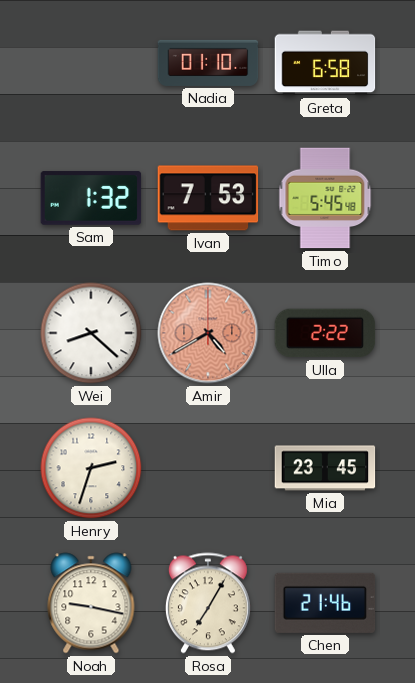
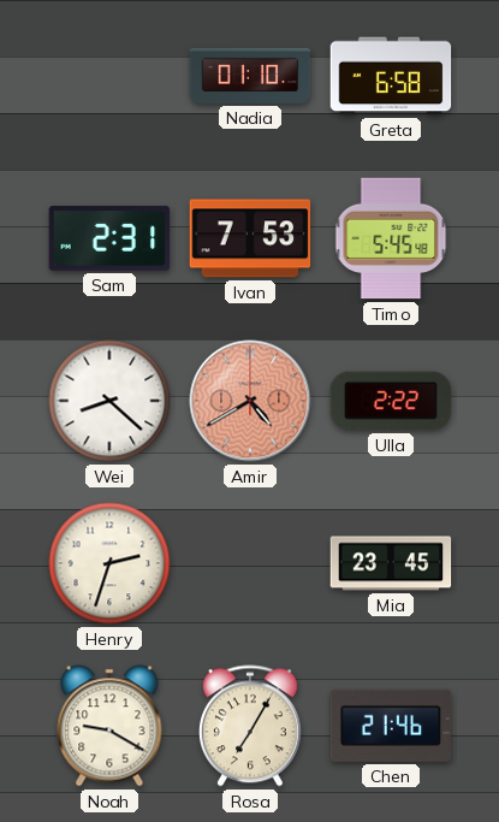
Sam: 1:32 -> 2:31
Noah: 9:17 -> 9:20
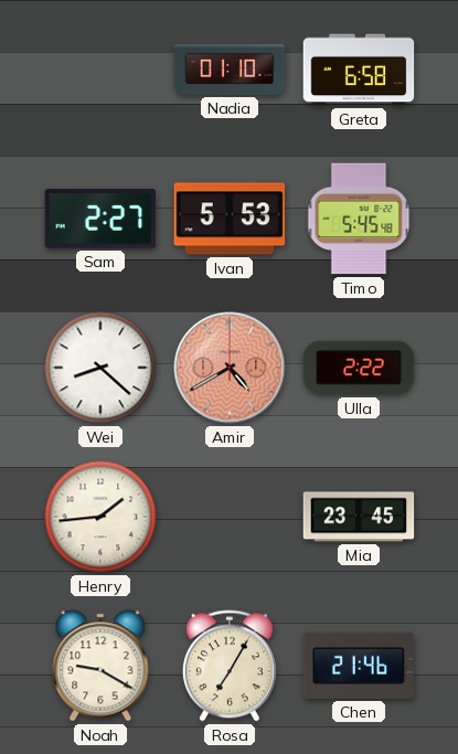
Sam: 2:31 -> 2:27
Ivan: 7:53 -> 5:53
Henry: 2:33 -> 1:44
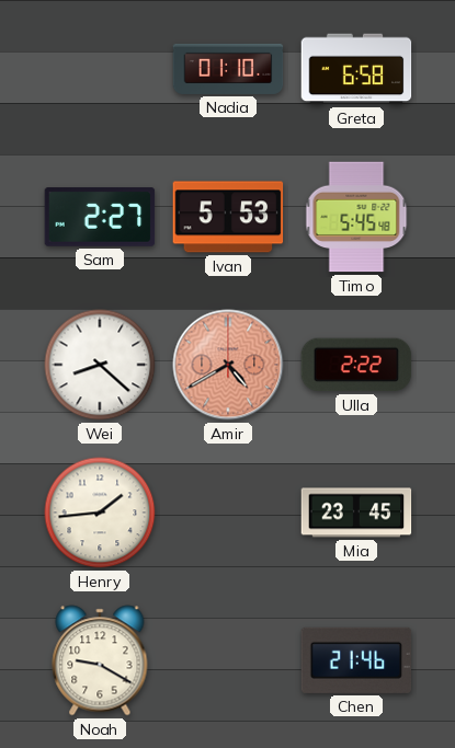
Rosa: 7:05 -> none
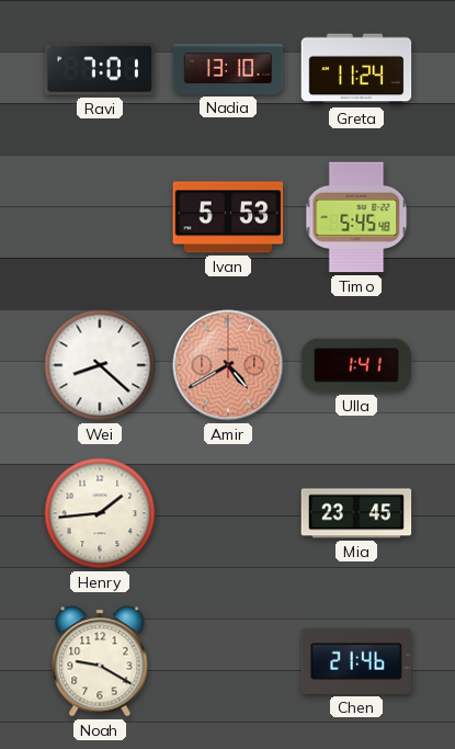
Ravi: none -> 7:01
Nadia: 01:10 -> 13:10
Greta: 6:58 -> 11:24
Sam: 2:27 -> none
Ulla: 2:22 -> 1:41
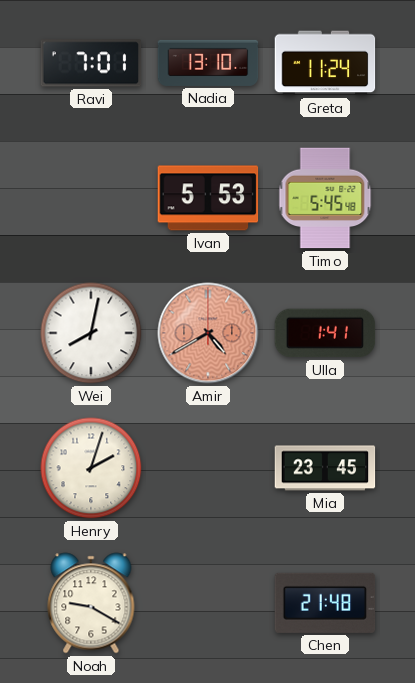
Wei: 8:22 -> 8:02
Henry: 1:44 -> 2:03
Chen: 21:46 -> 21:48
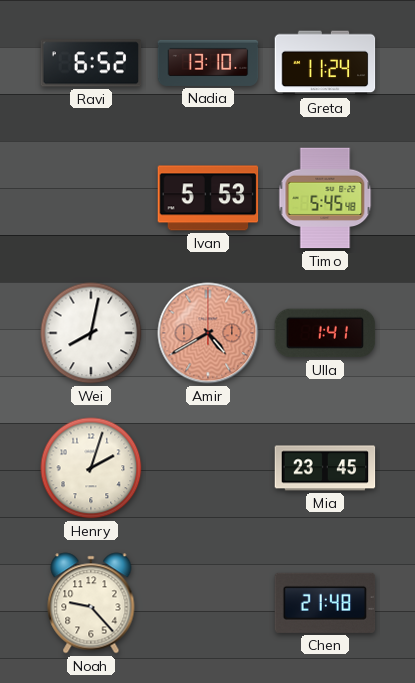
Ravi: 7:01 -> 6:52
Noah: 9:20 -> 9:23
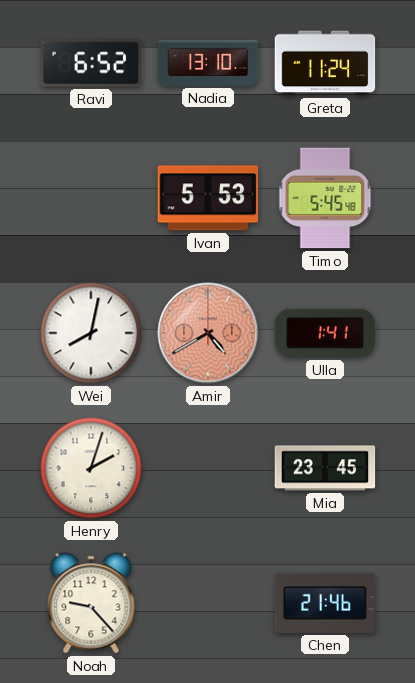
Chen: 21:48 -> 21:46
